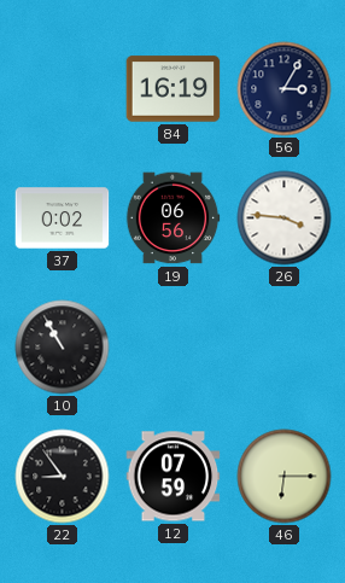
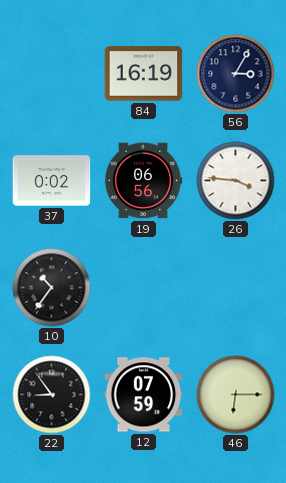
10: 10:55 -> 10:36
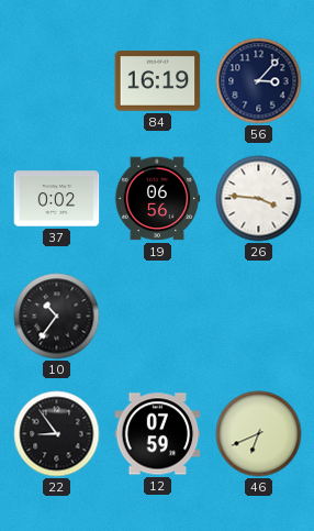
56: 3:05 -> 3:07
46: 6:15 -> 6:41
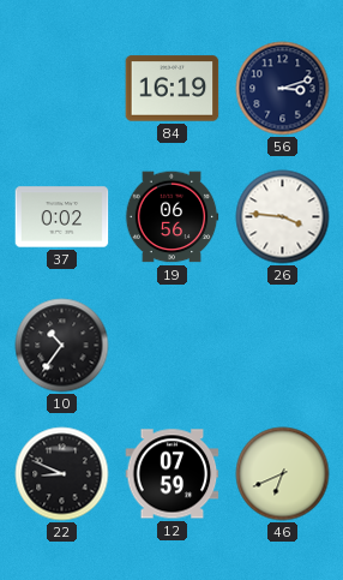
56: 3:07 -> 3:12
22: 8:54 -> 8:49
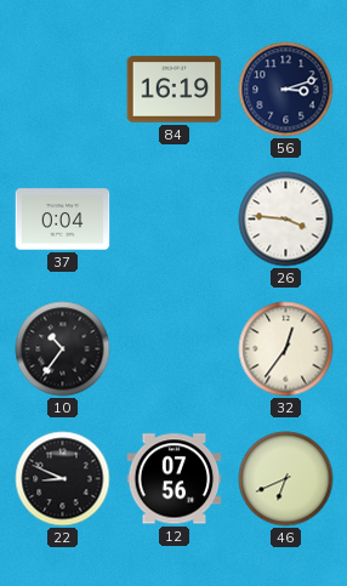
37: 0:02 -> 0:04
19: 06:56 -> none
32: none -> 12:36
12: 07:59 -> 07:56
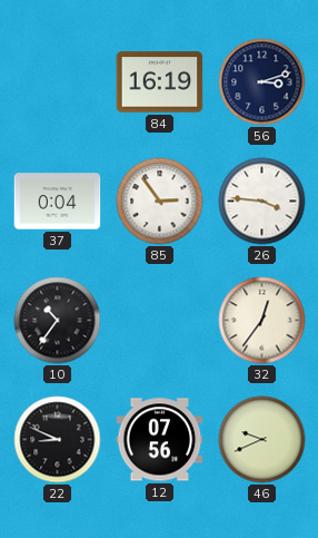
85: none -> 2:54
46: 6:41 -> 9:41
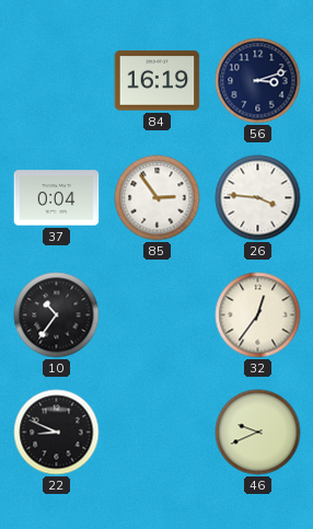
12: 07:56 -> none
